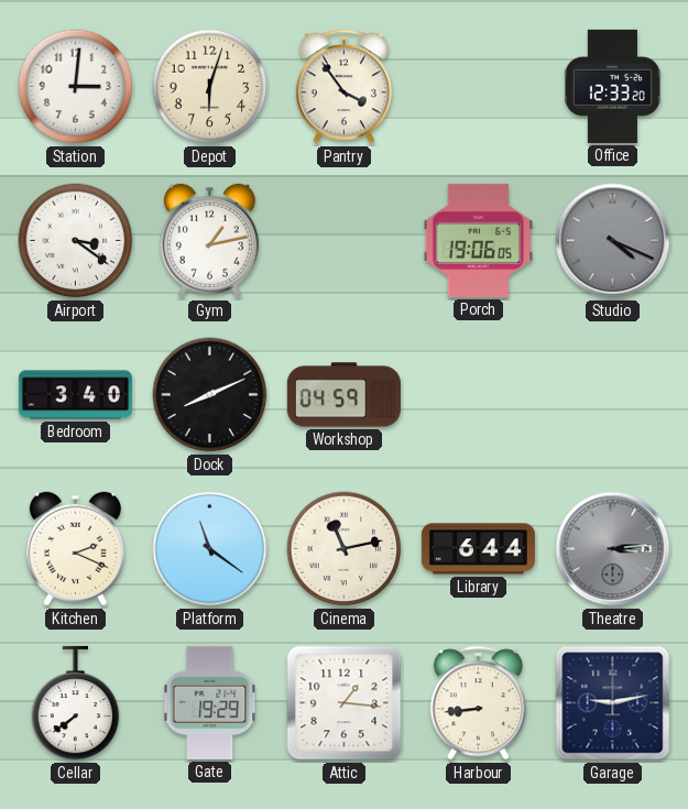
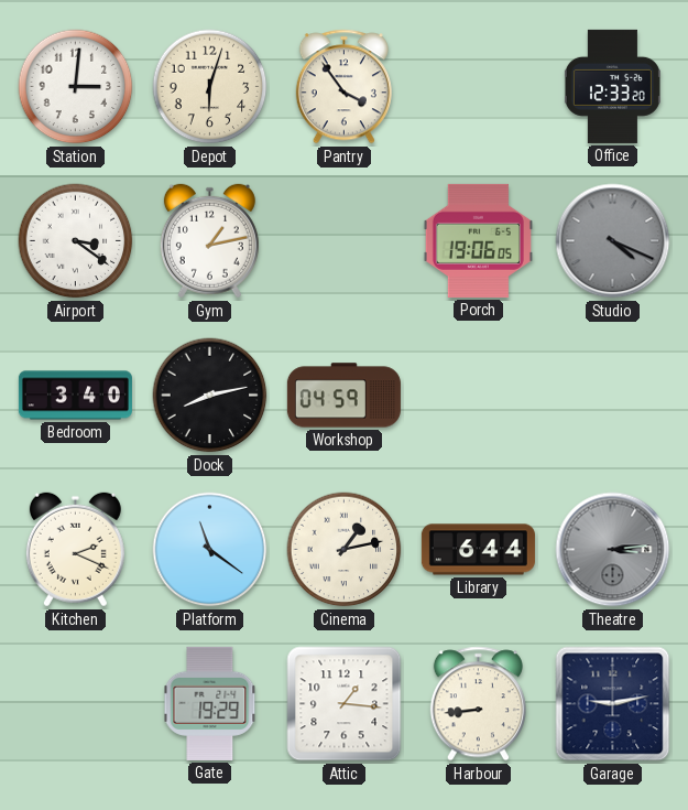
Dock: 8:11 -> 8:13
Cinema: 11:13 -> 1:13
Cellar: 7:39 -> none
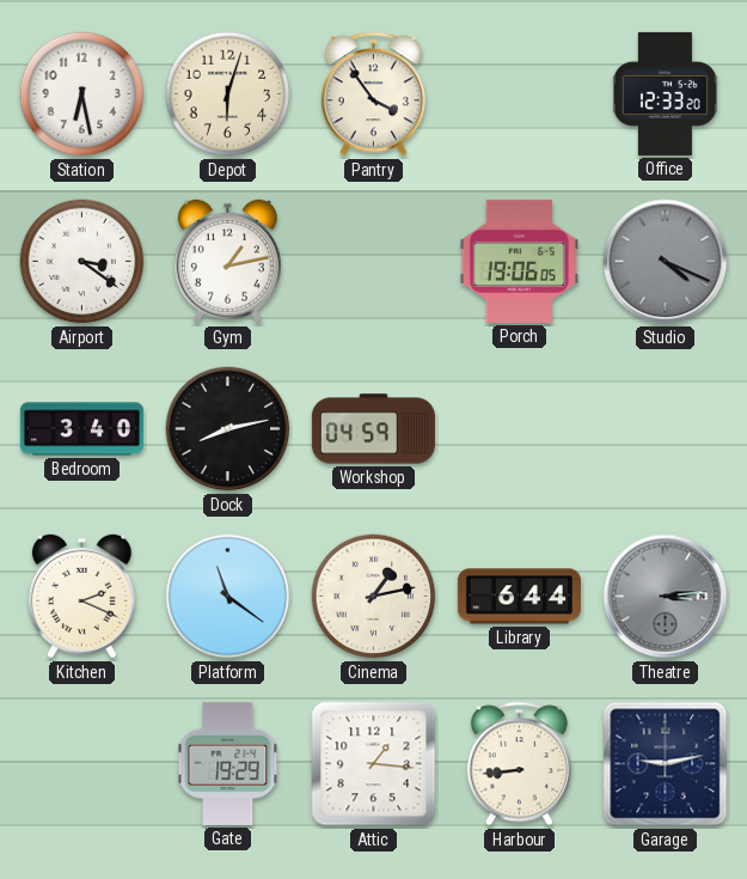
Station: 3:01 -> 6:28
